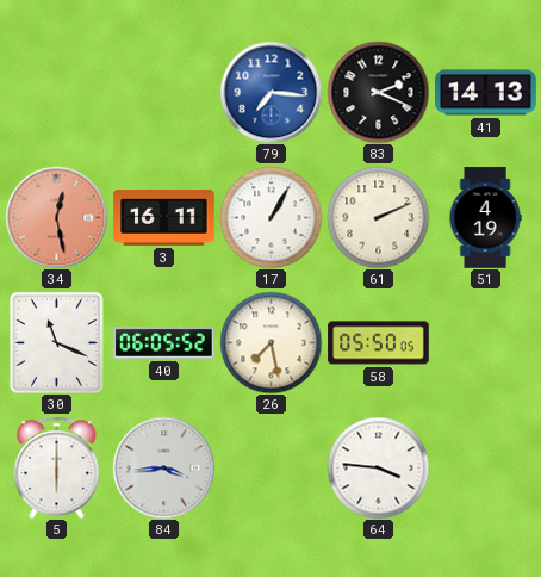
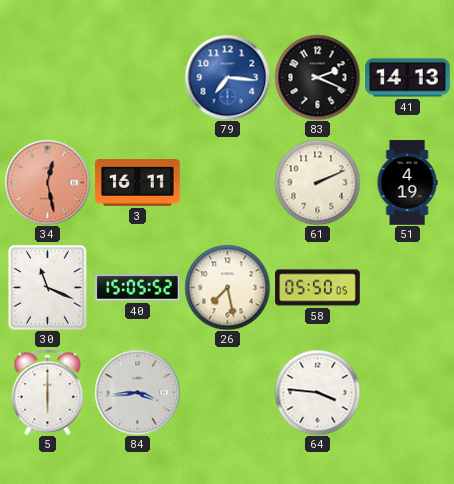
17: 1:05 -> none
40: 06:05 -> 15:05
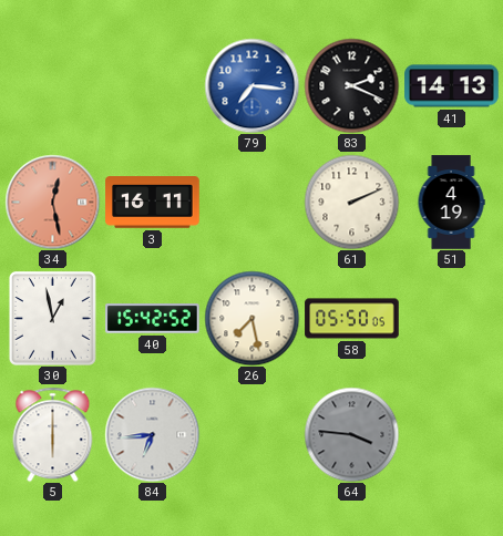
30: 11:19 -> 12:58
40: 15:05 -> 15:42
84: 3:44 -> 6:44
64 dial: white -> grey
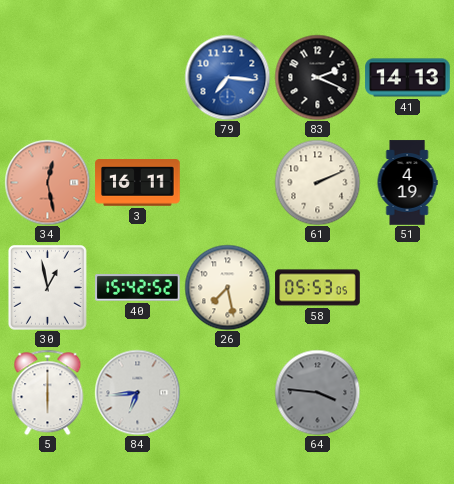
58: 05:50 -> 05:53
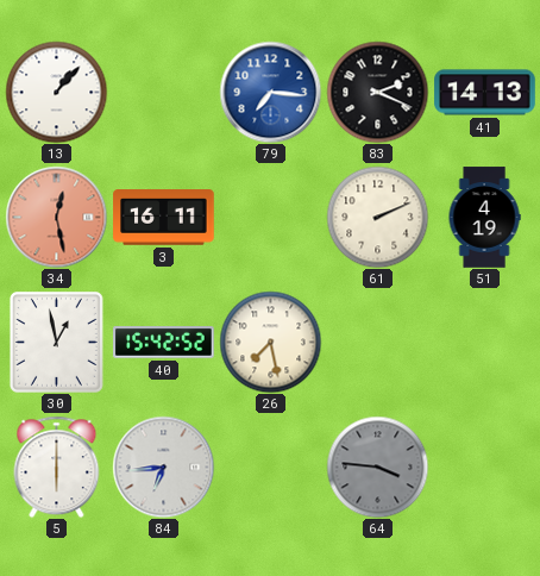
13: none -> 1:07
58: 05:53 -> none
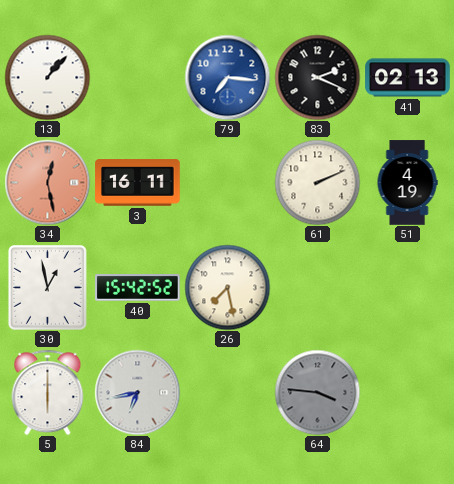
41: 14:13 -> 02:13
84: 6:44 -> 6:43
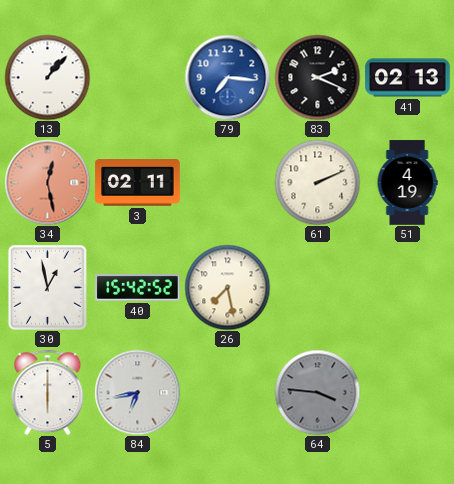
3: 16:11 -> 02:11
